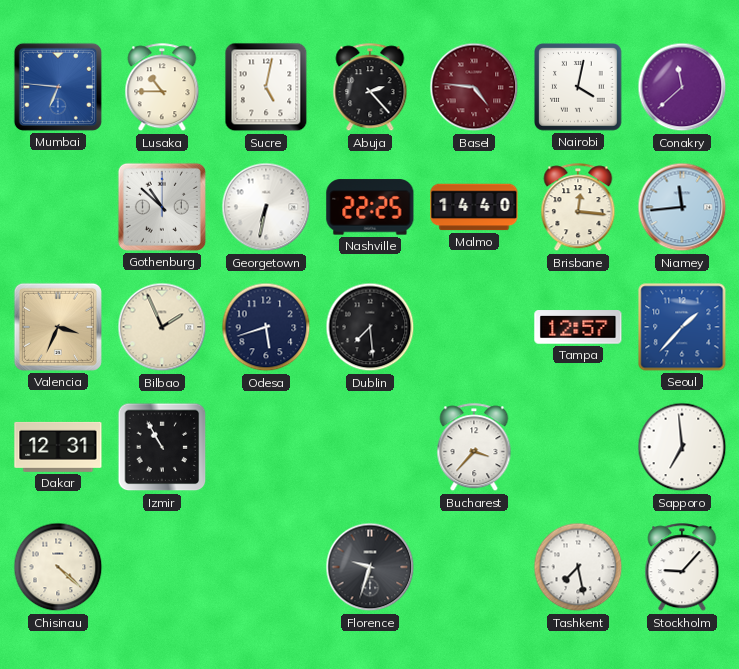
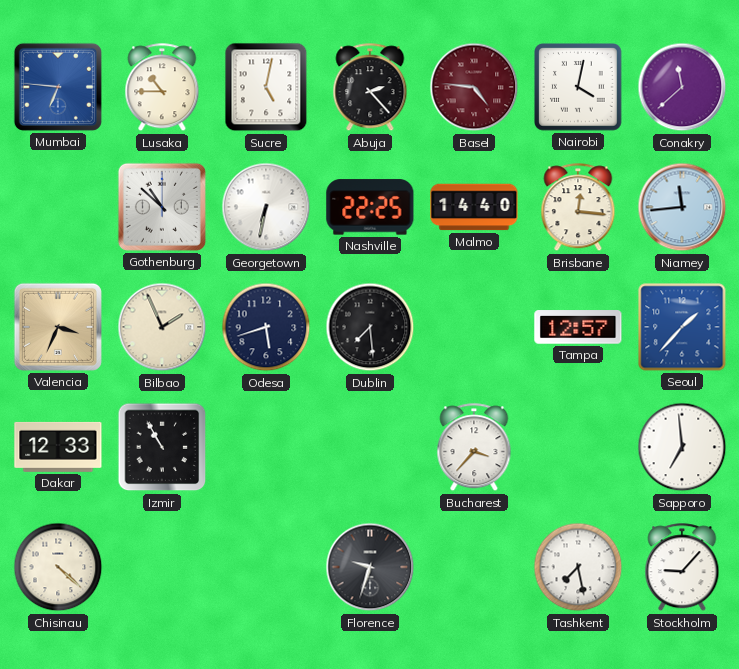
Dakar: 12:31 -> 12:33
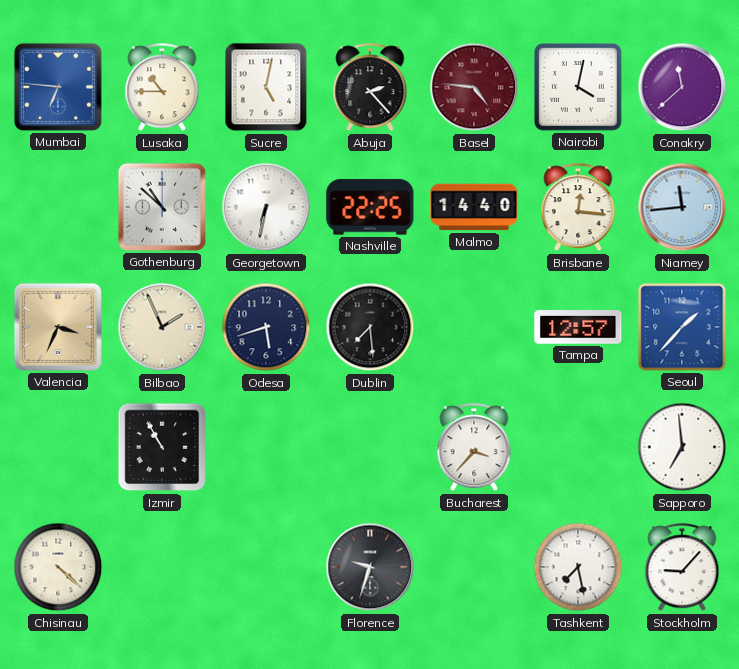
Dakar: 12:33 -> none
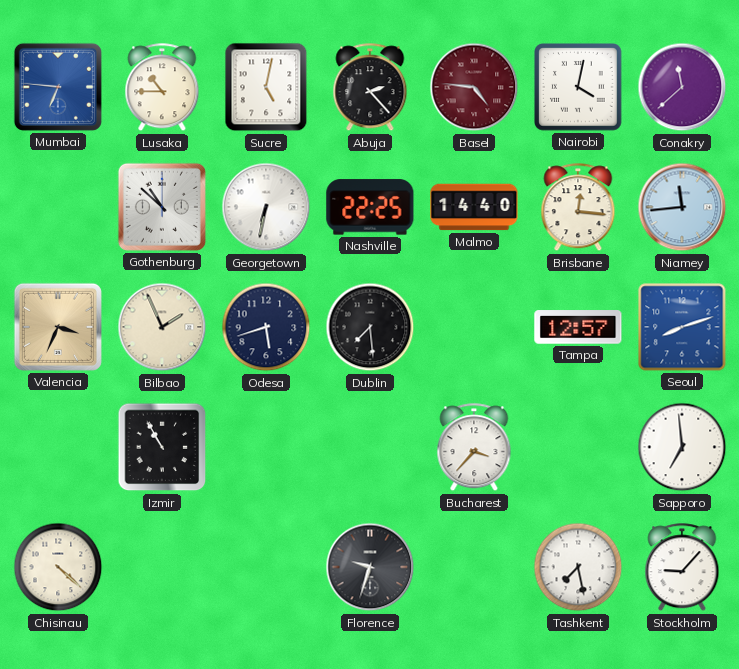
Seoul: 1:37 -> 8:12
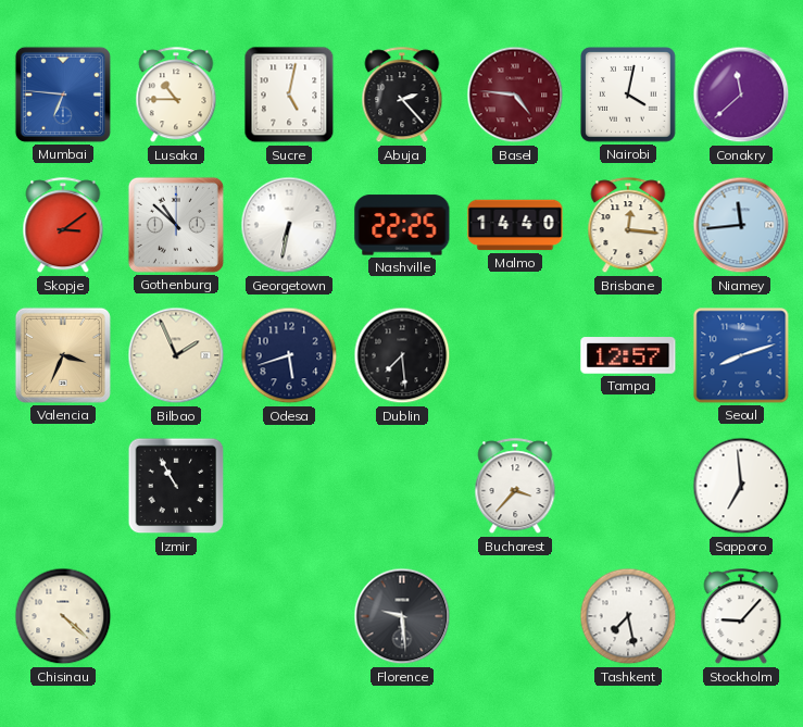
Skopje: none -> 3:09
Florence: 9:33 -> 9:29
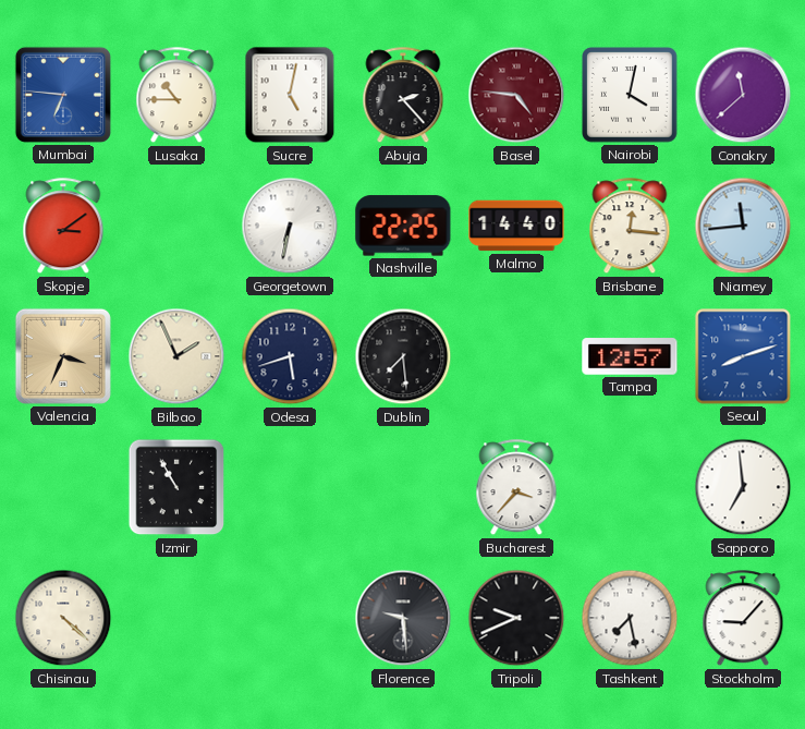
Gothenburg: 10:52 -> none
Tripoli: none -> 9:41
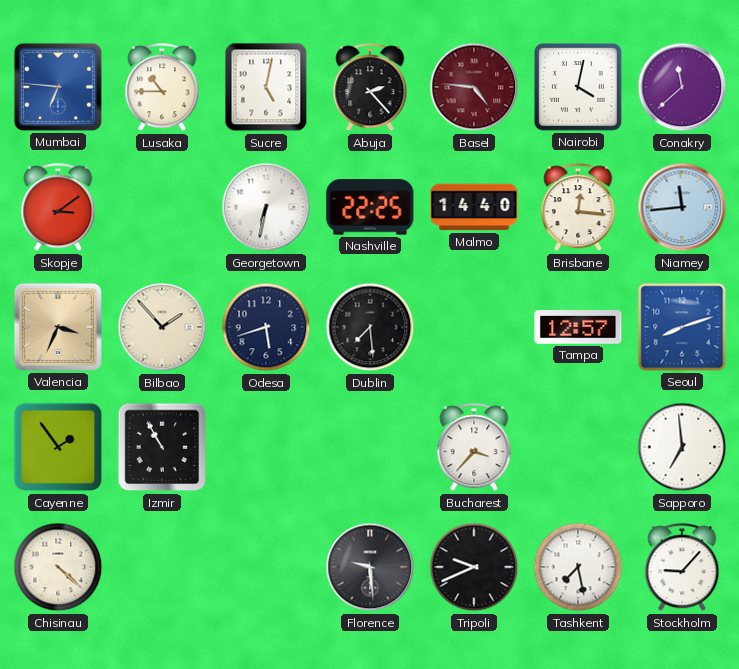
Bilbao: 1:56 -> 1:53
Cayenne: none -> 1:54
